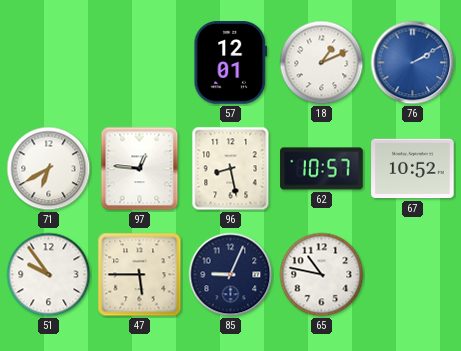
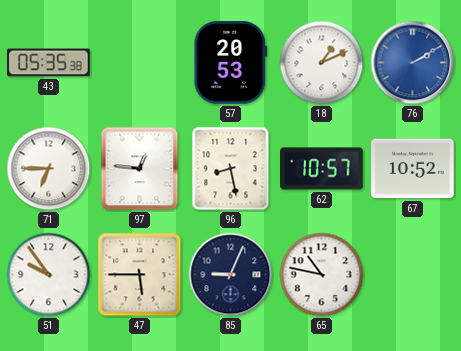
43: none -> 05:35
57: 12:01 -> 20:53
71: 6:40 -> 6:45
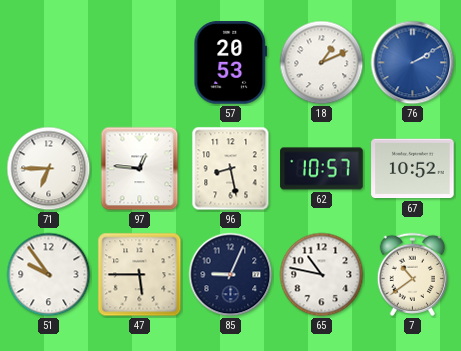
43: 05:35 -> none
7: none -> 10:39
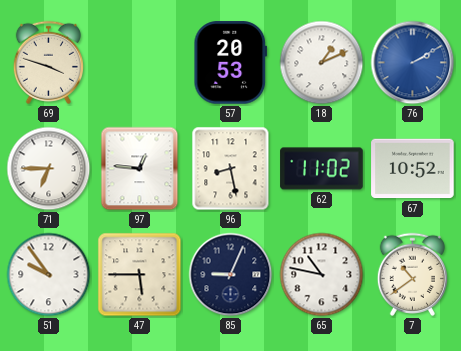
69: none -> 3:48
62: 10:57 -> 11:02
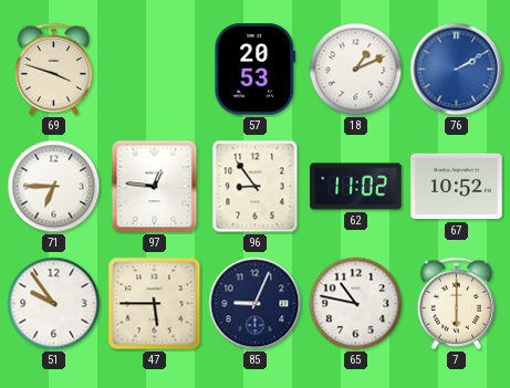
96: 8:28 -> 8:54
7: 10:39 -> 6:00
